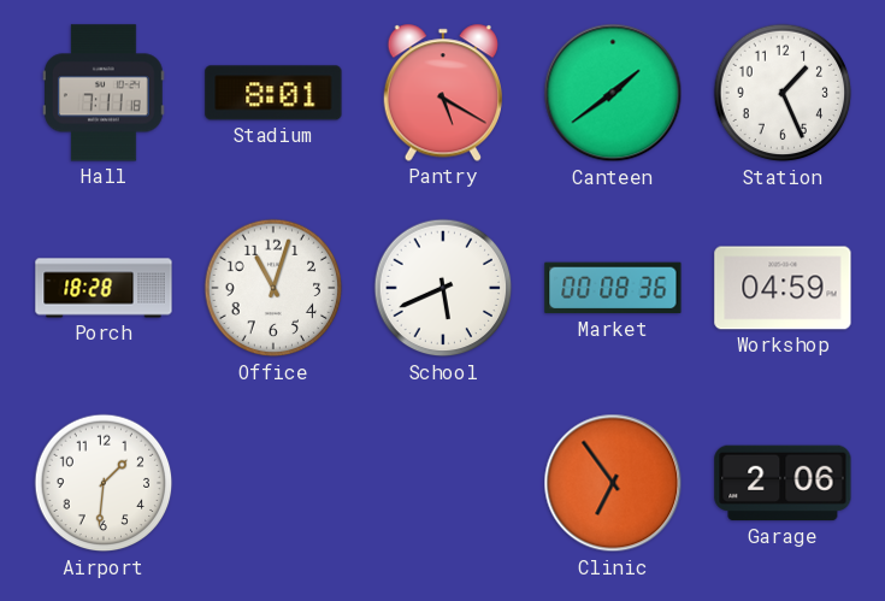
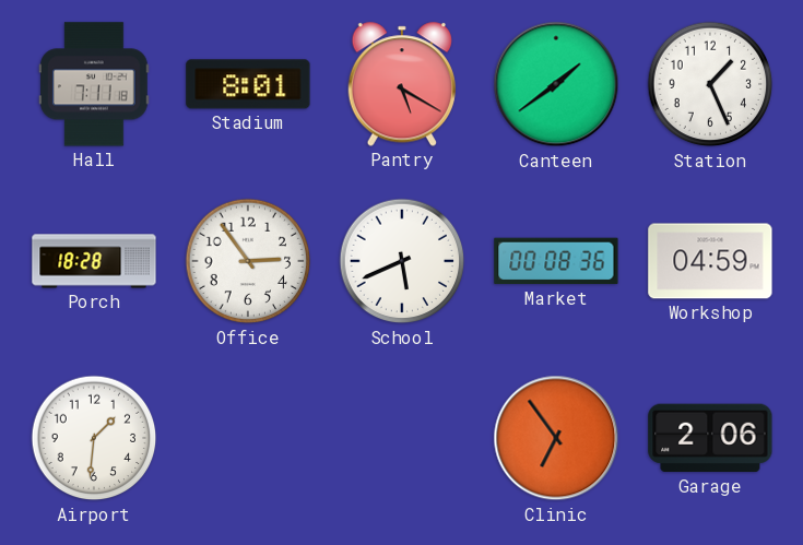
Office: 11:03 -> 2:54
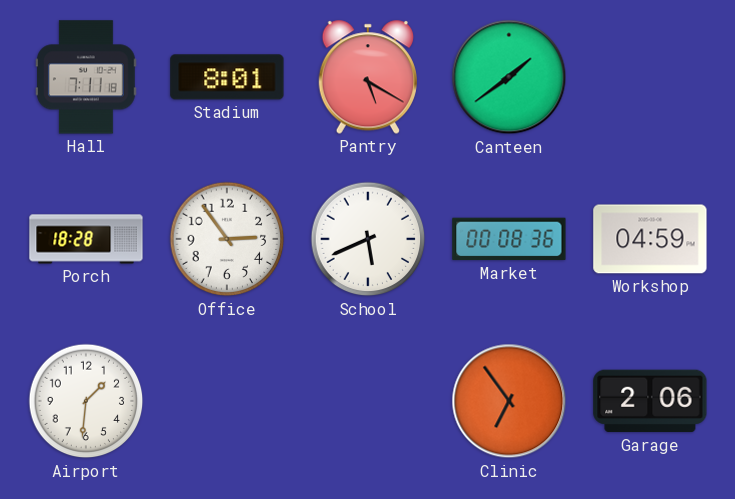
Station: 1:26 -> none
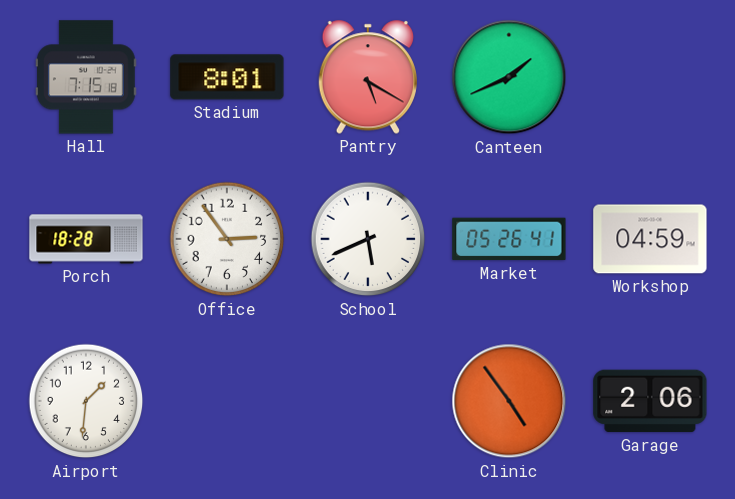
Hall: 7:11 -> 7:15
Canteen: 1:39 -> 1:41
Market: 00:08 -> 05:26
Clinic: 6:54 -> 4:54
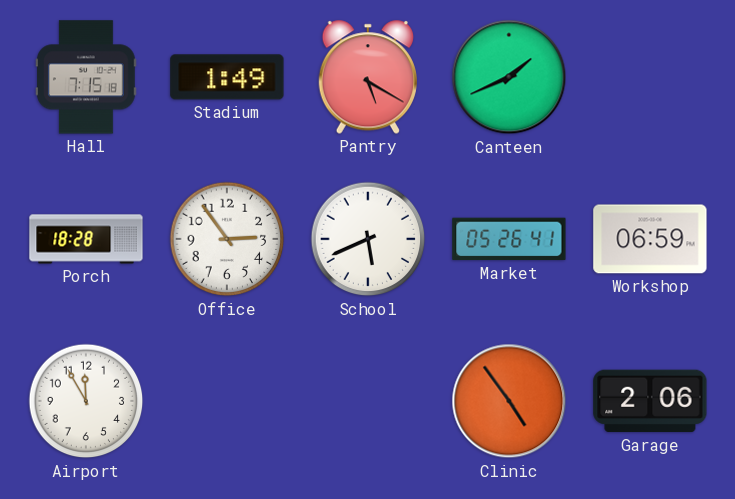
Stadium: 8:01 -> 1:49
Workshop: 04:59 -> 06:59
Airport: 1:31 -> 11:55
